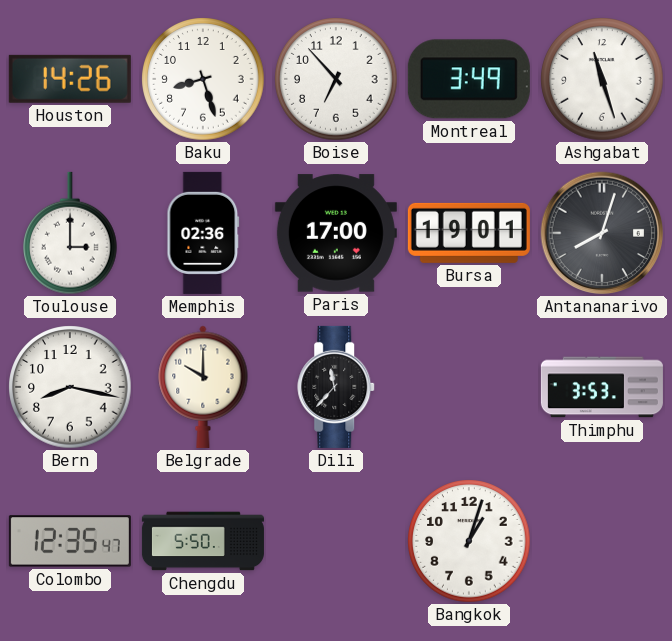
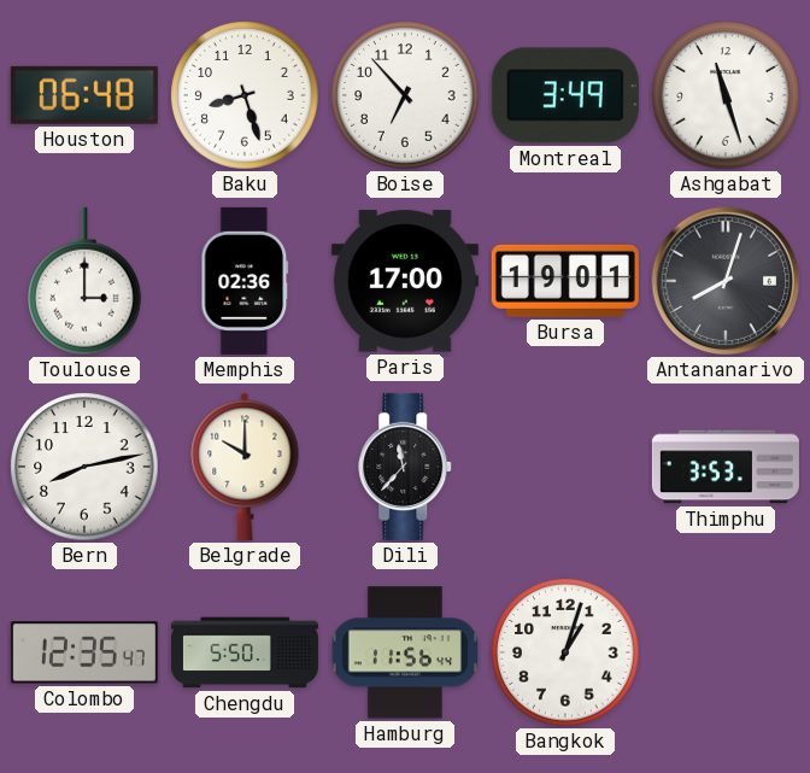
Houston: 14:26 -> 06:48
Bern: 8:17 -> 8:13
Hamburg: none -> 11:56
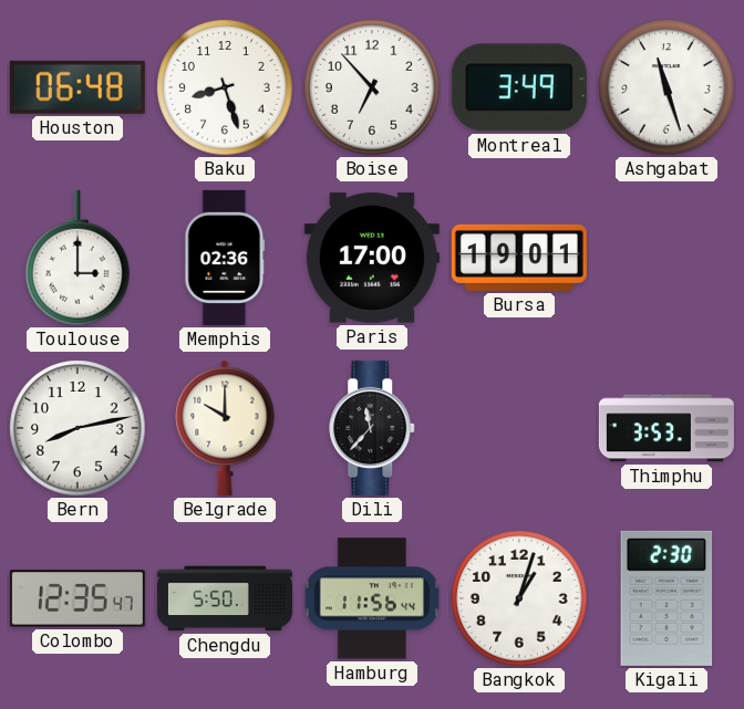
Antananarivo: 8:03 -> none
Kigali: none -> 2:30
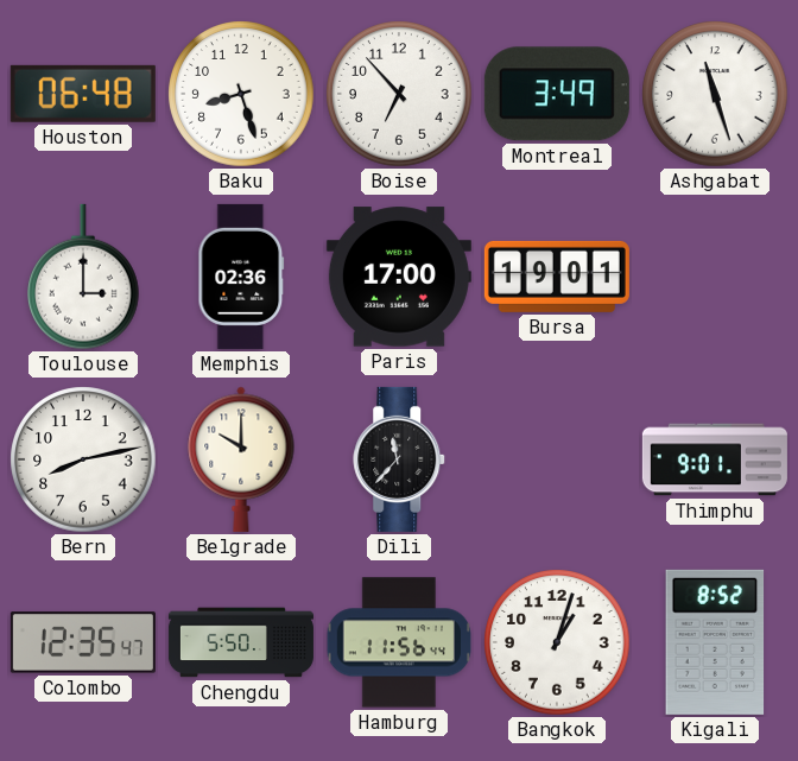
Thimphu: 3:53 -> 9:01
Kigali: 2:30 -> 8:52
